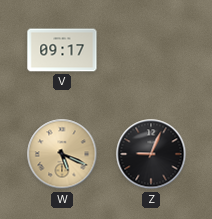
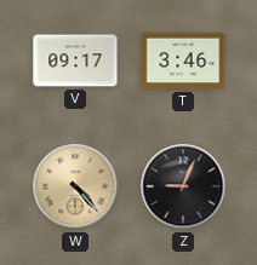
T: none -> 3:46
W: 5:19 -> 4:23
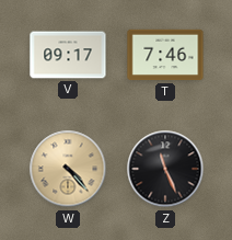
T: 3:46 -> 7:46
Z: 9:04 -> 11:26
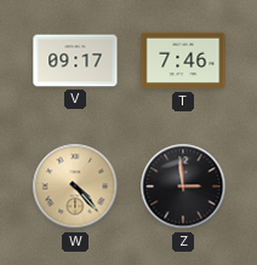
Z: 11:26 -> 2:59
